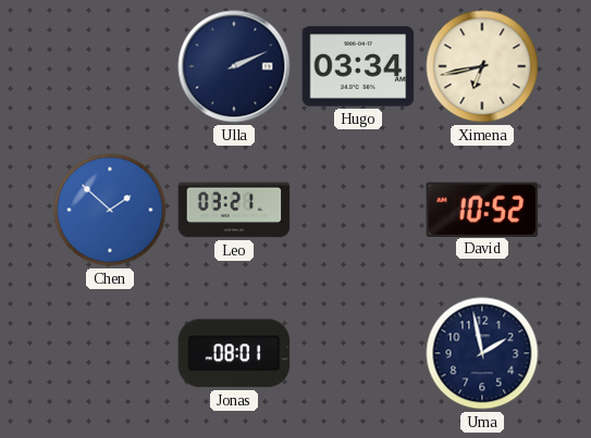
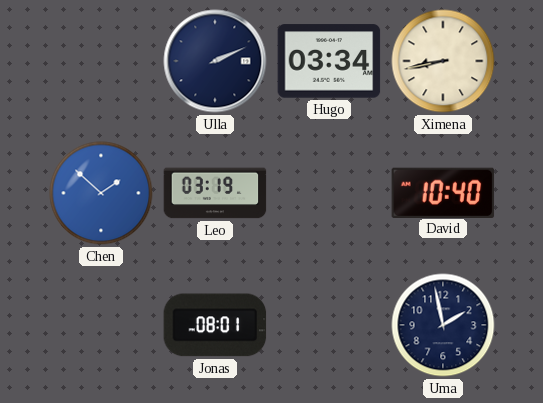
Ximena: 6:43 -> 8:43
Leo: 03:21 -> 03:19
David: 10:52 -> 10:40
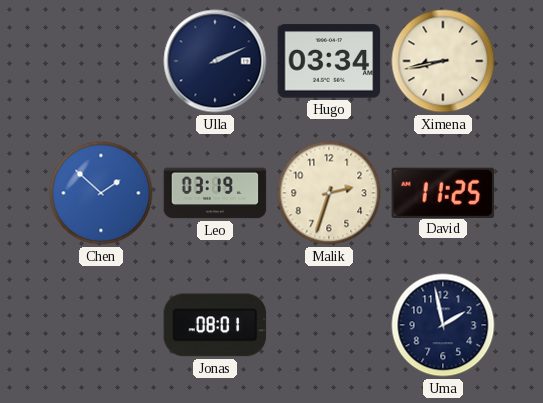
Malik: none -> 2:33
David: 10:40 -> 11:25
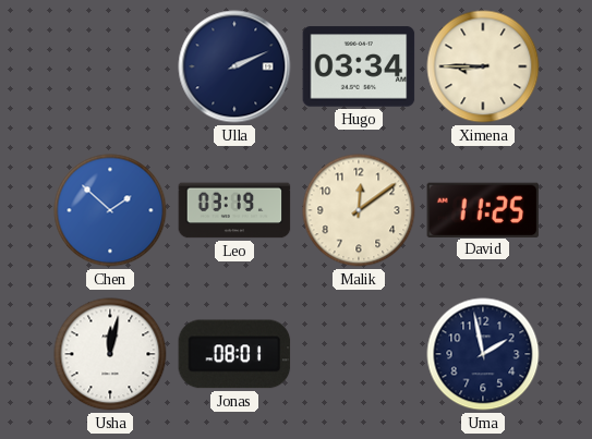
Ximena: 8:43 -> 8:45
Malik: 2:33 -> 12:09
Usha: none -> 12:02
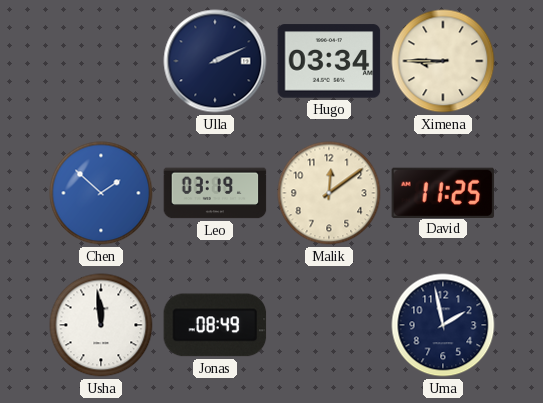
Usha: 12:02 -> 11:59
Jonas: 08:01 -> 08:49
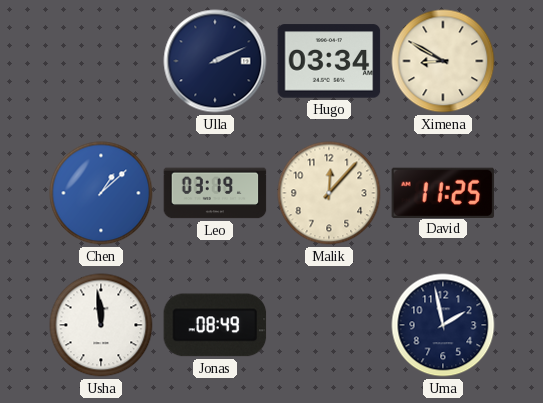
Ximena: 8:45 -> 8:50
Chen: 1:52 -> 1:08
Malik: 12:09 -> 12:07
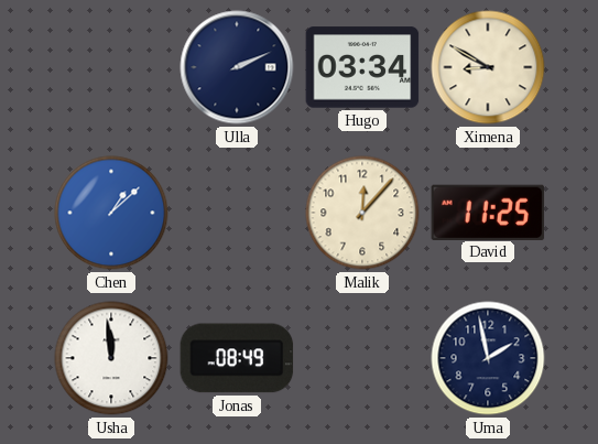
Leo: 03:19 -> none
